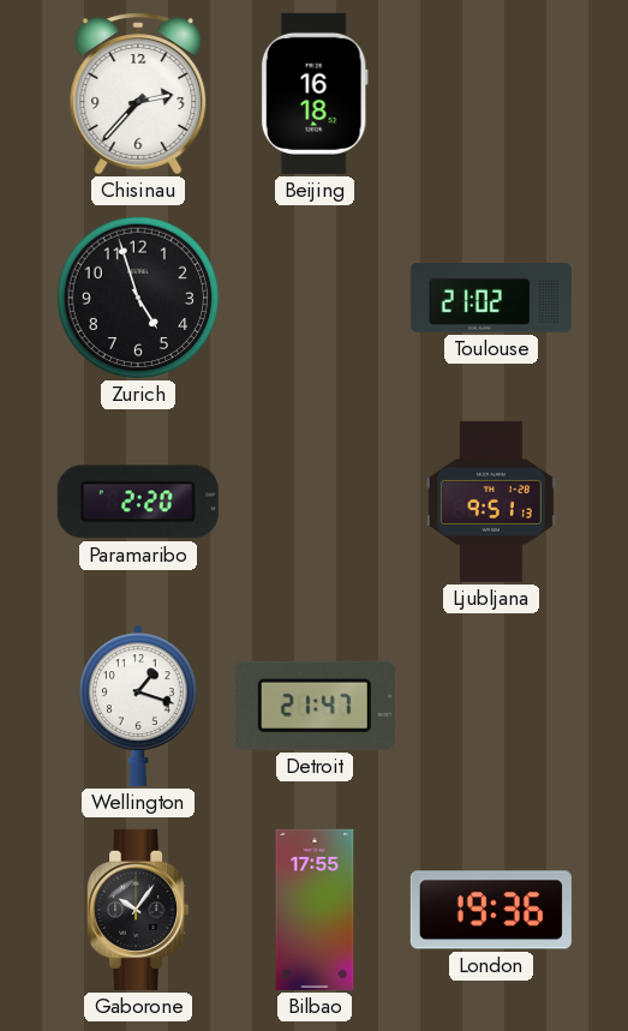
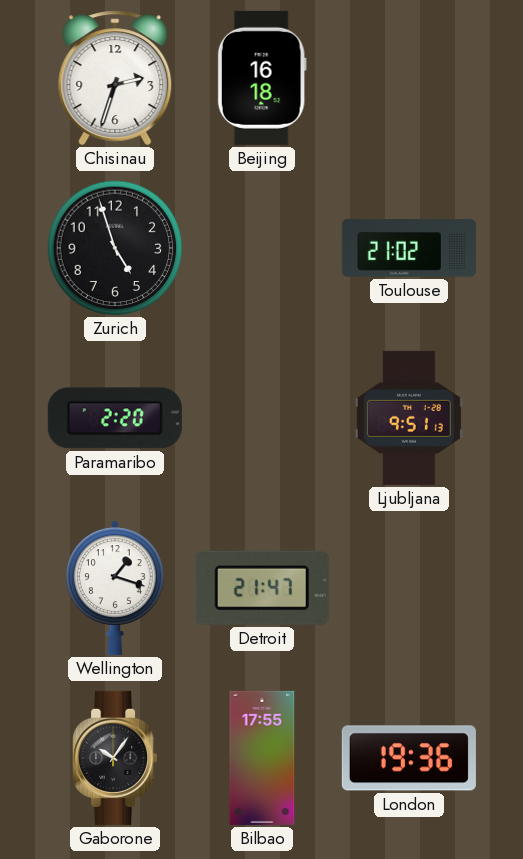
Chisinau: 2:37 -> 2:33
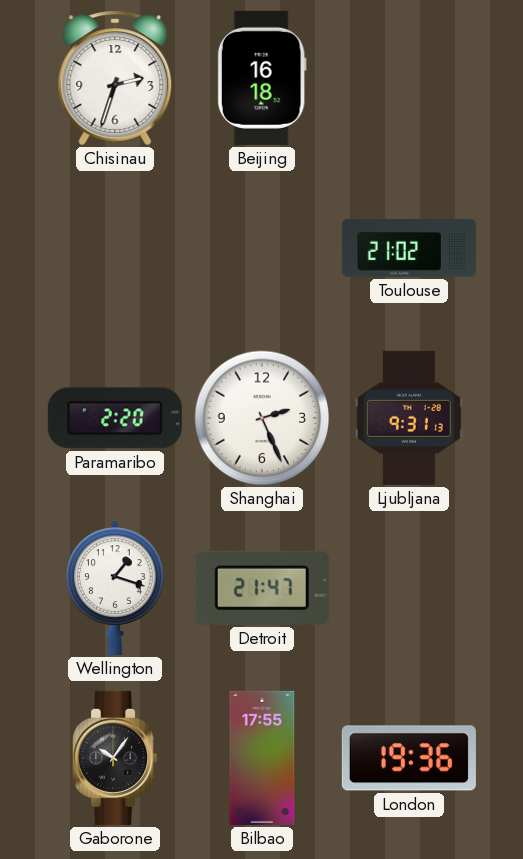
Zurich: 4:57 -> none
Shanghai: none -> 2:26
Ljubljana: 9:51 -> 9:31
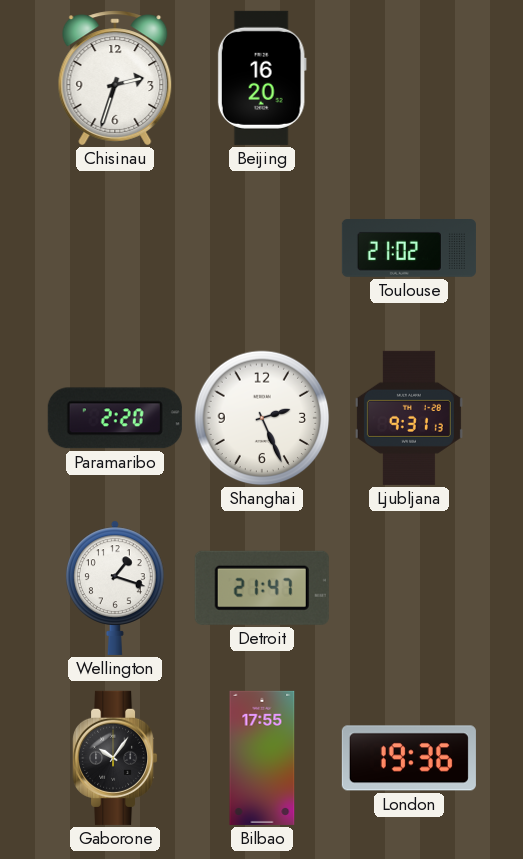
Beijing: 16:18 -> 16:20
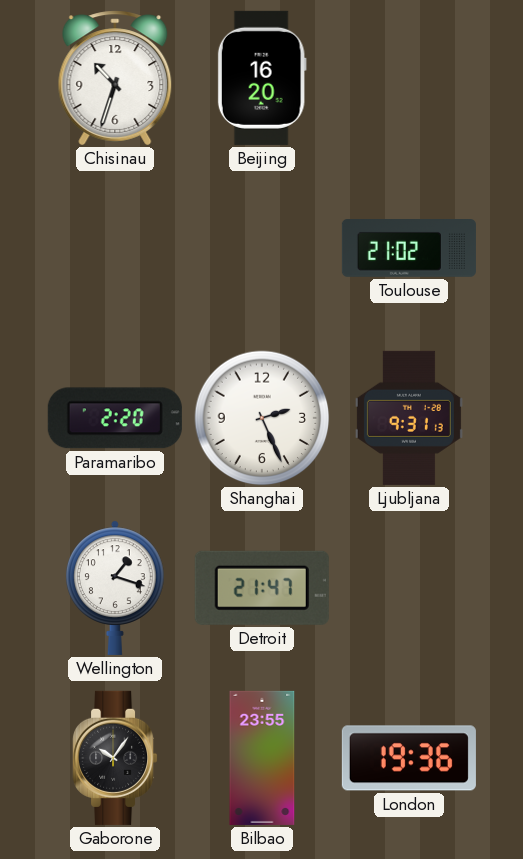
Chisinau: 2:33 -> 10:33
Bilbao: 17:55 -> 23:55
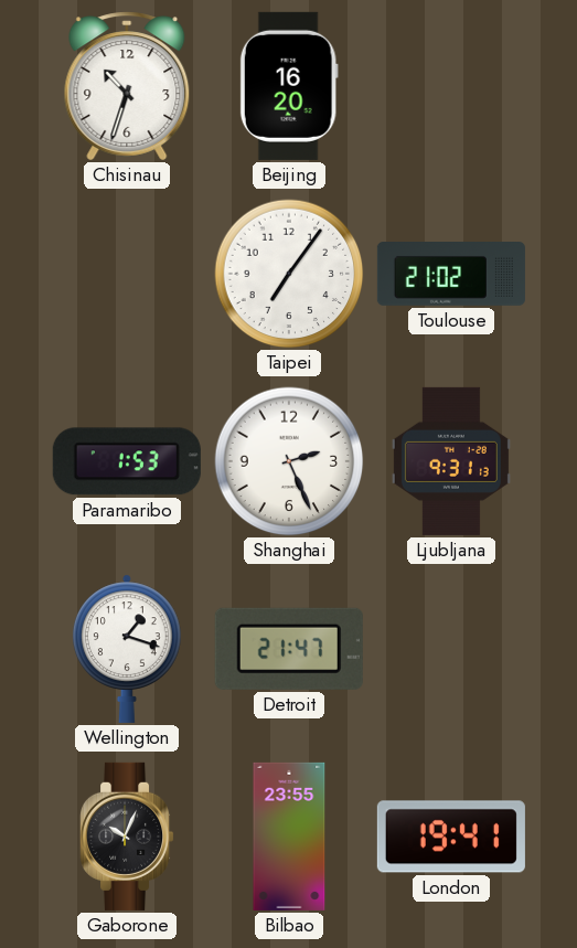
Taipei: none -> 7:06
Paramaribo: 2:20 -> 1:53
Gaborone: 10:06 -> 10:04
London: 19:36 -> 19:41
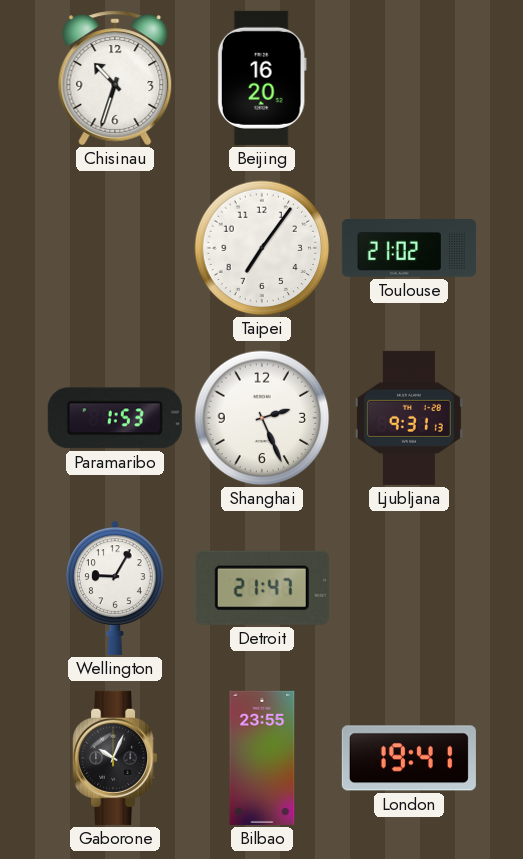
Wellington: 1:18 -> 9:05
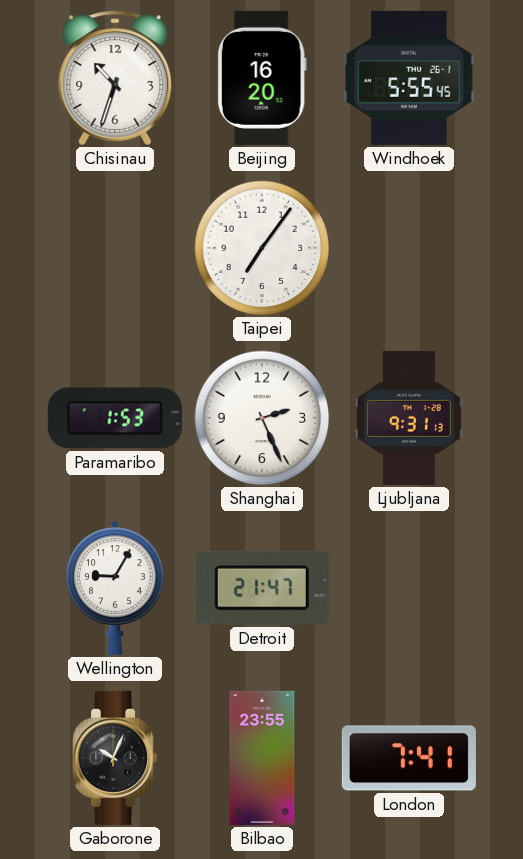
Windhoek: none -> 5:55
Toulouse: 21:02 -> none
London: 19:41 -> 7:41
